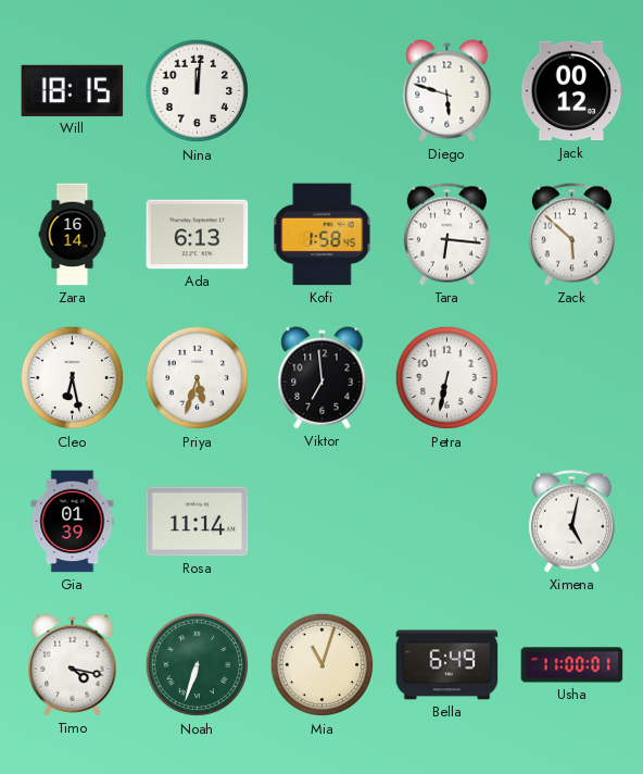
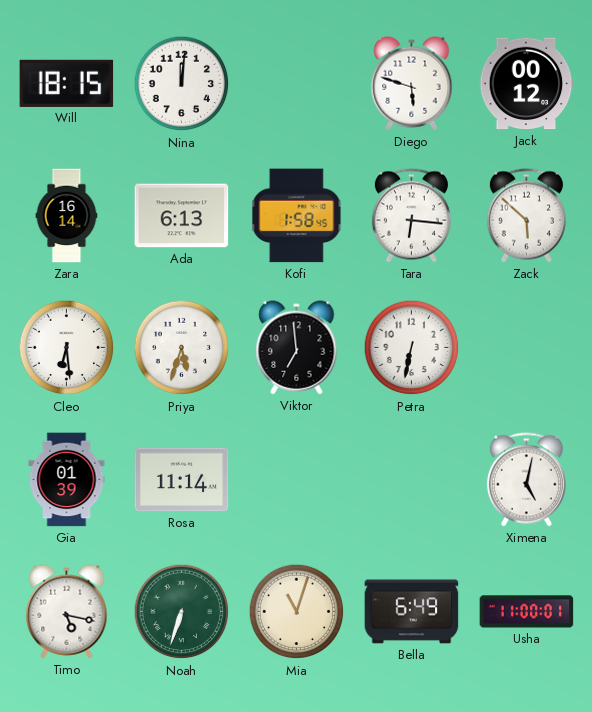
Cleo: 6:28 -> 6:29
Timo: 4:17 -> 5:17
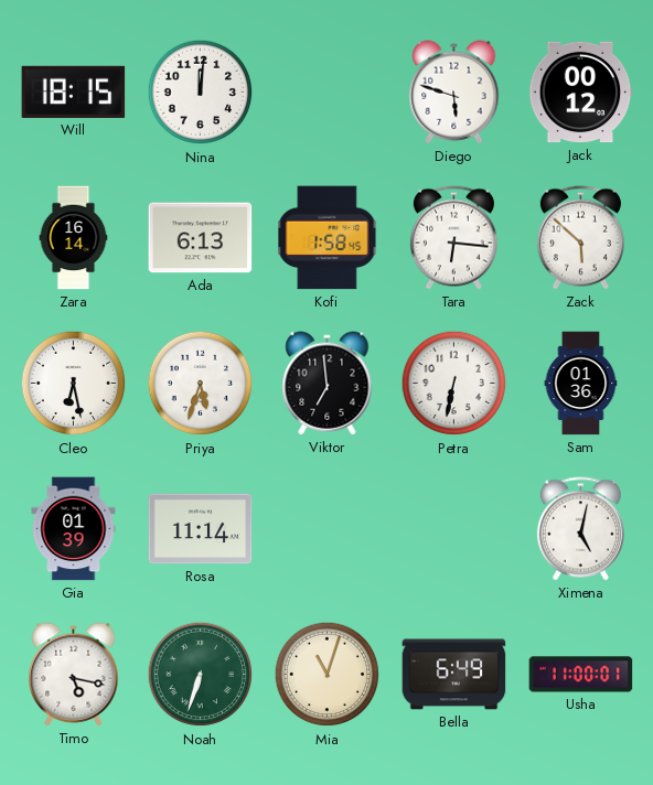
Cleo: 6:29 -> 6:28
Sam: none -> 01:36
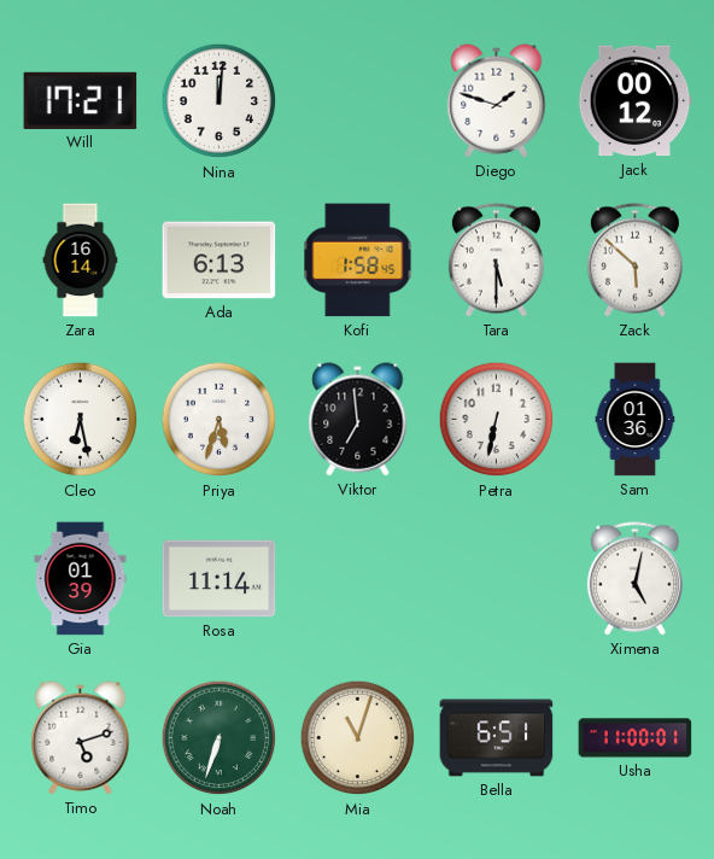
Will: 18:15 -> 17:21
Diego: 5:48 -> 1:48
Tara: 6:16 -> 5:30
Timo: 5:17 -> 5:12
Bella: 6:49 -> 6:51
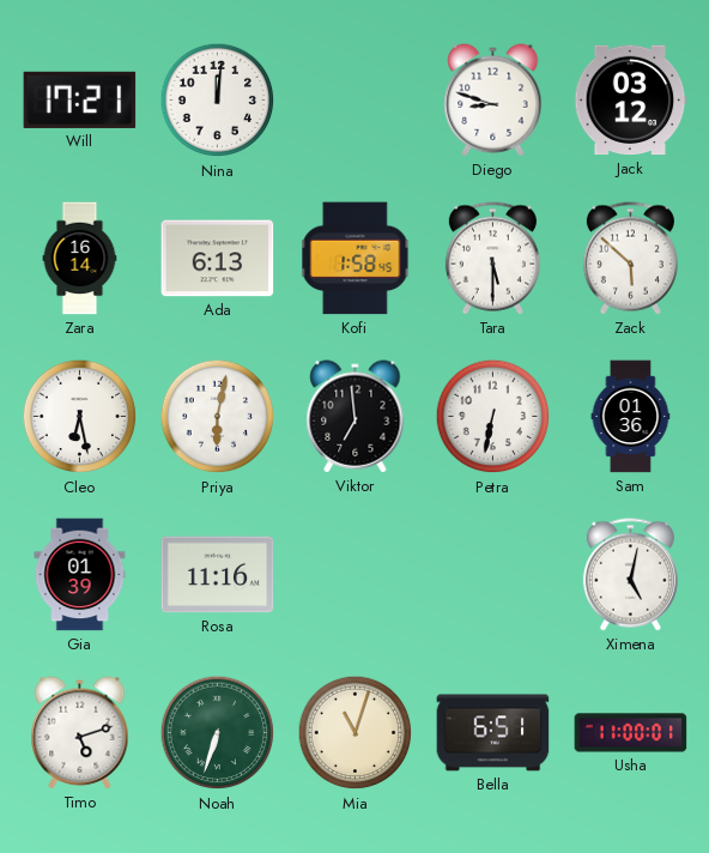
Diego: 1:48 -> 8:48
Jack: 00:12 -> 03:12
Priya: 5:33 -> 6:02
Rosa: 11:14 -> 11:16
